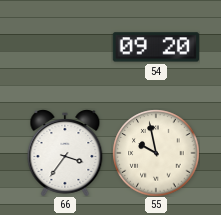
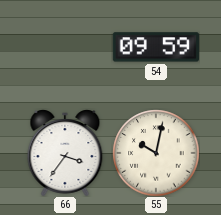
54: 09:20 -> 09:59
55: 9:58 -> 10:02
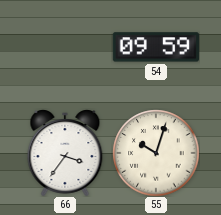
55: 10:02 -> 10:03
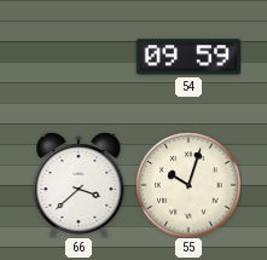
66: 3:36 -> 3:38
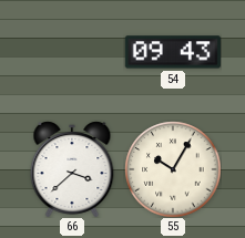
54: 09:59 -> 09:43
55: 10:03 -> 10:05
